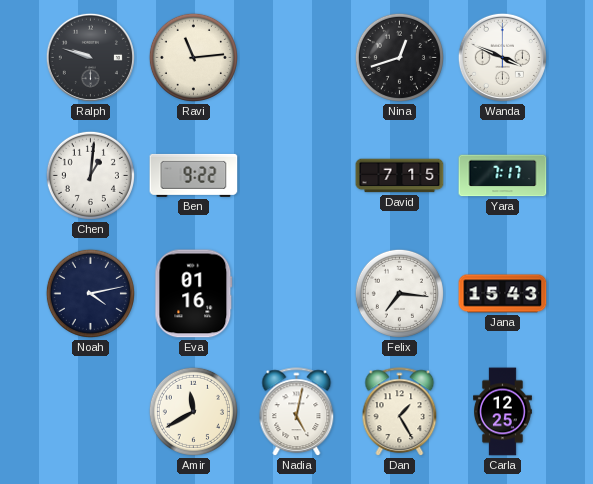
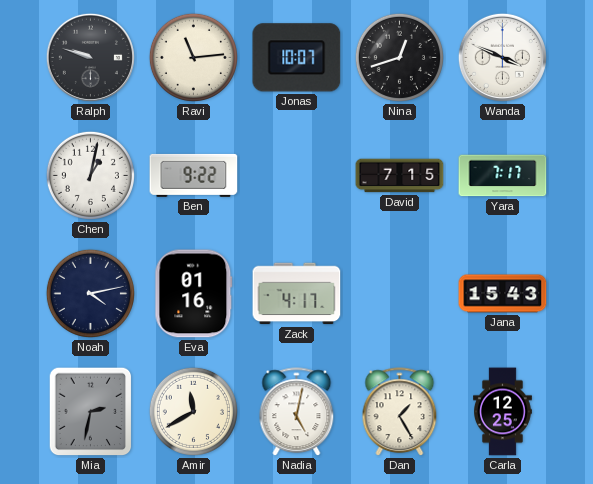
Jonas: none -> 10:07
Chen: 1:01 -> 1:02
Zack: none -> 4:17
Felix: 7:16 -> none
Mia: none -> 2:32
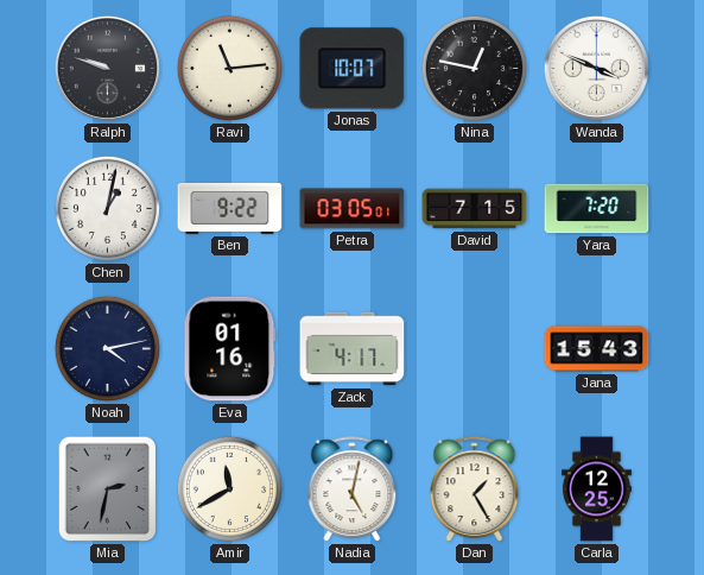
Nina: 12:42 -> 12:47
Petra: none -> 03:05
Yara: 7:17 -> 7:20
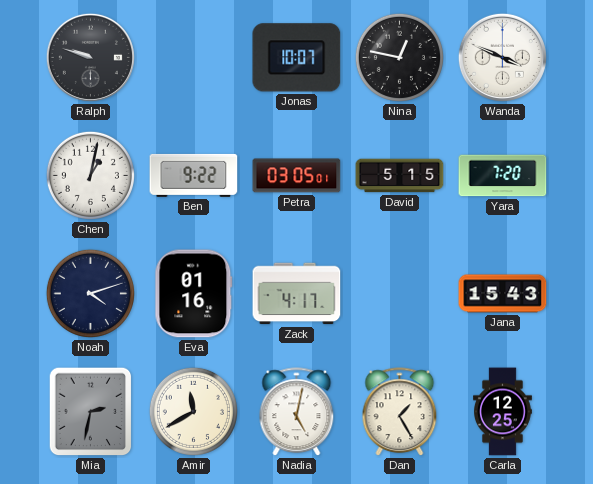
Ravi: 11:14 -> none
David: 7:15 -> 5:15
Noah: 4:13 -> 4:12
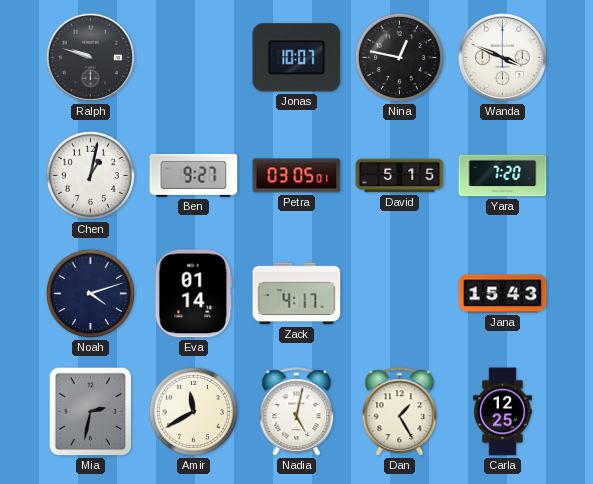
Ben: 9:22 -> 9:27
Eva: 01:16 -> 01:14
